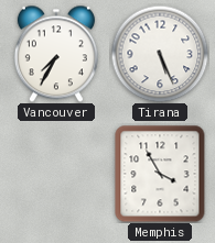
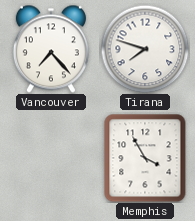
Vancouver: 7:35 -> 7:23
Tirana: 5:26 -> 7:48
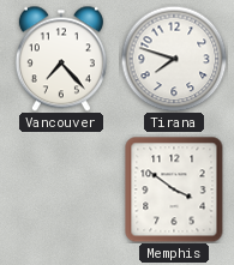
Memphis: 3:55 -> 3:51
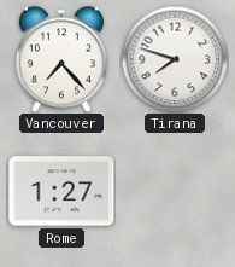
Rome: none -> 1:27
Memphis: 3:51 -> none
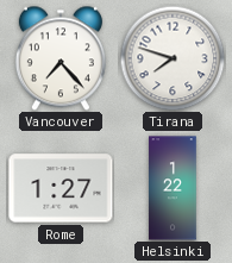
Helsinki: none -> 1:22
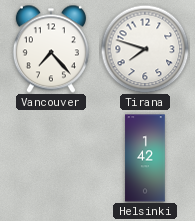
Rome: 1:27 -> none
Helsinki: 1:22 -> 1:42
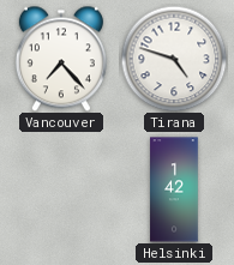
Tirana: 7:48 -> 4:48
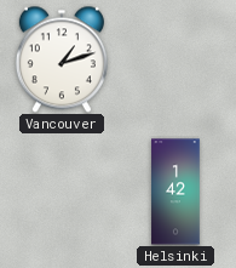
Vancouver: 7:23 -> 1:12
Tirana: 4:48 -> none
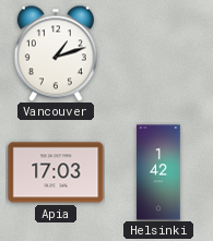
Apia: none -> 17:03
